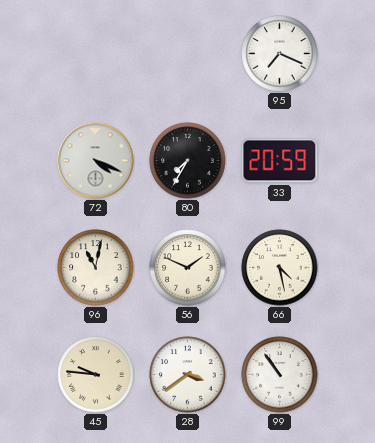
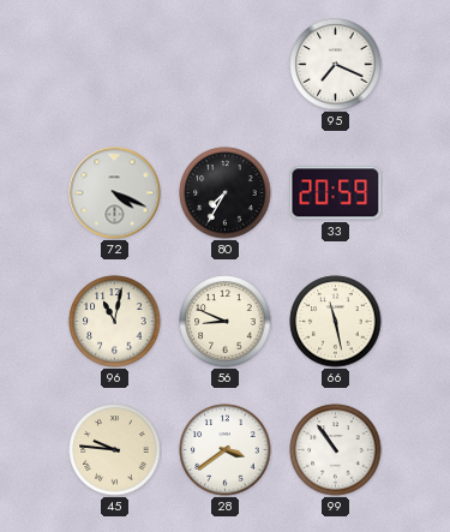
56: 1:49 -> 8:49
66: 4:28 -> 11:28
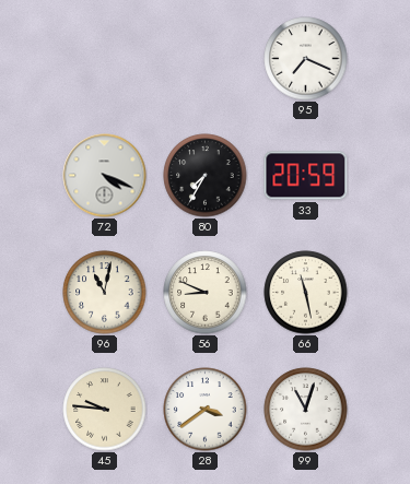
99: 10:54 -> 11:03
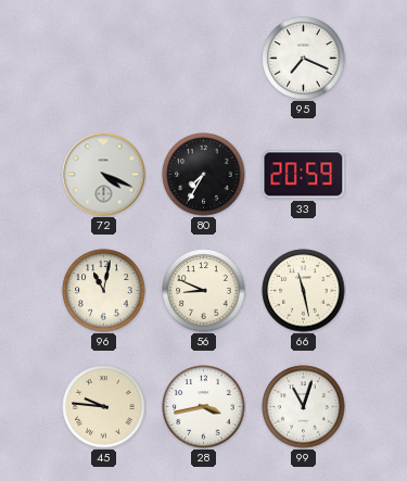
28: 3:39 -> 3:43
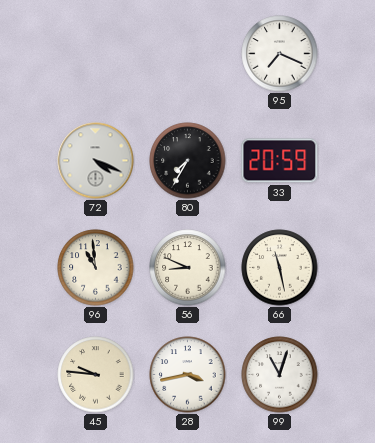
96: 11:02 -> 10:59
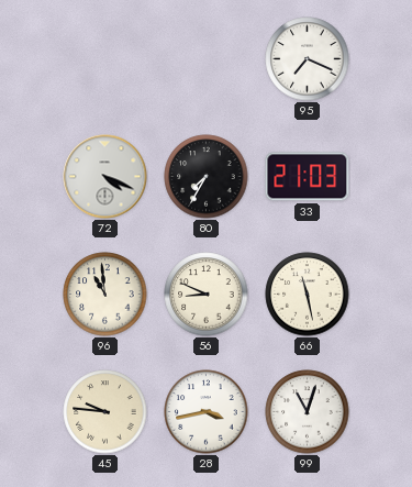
33: 20:59 -> 21:03
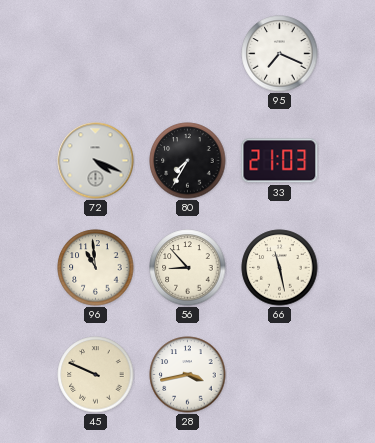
56: 8:49 -> 8:53
45: 9:46 -> 9:49
99: 11:03 -> none
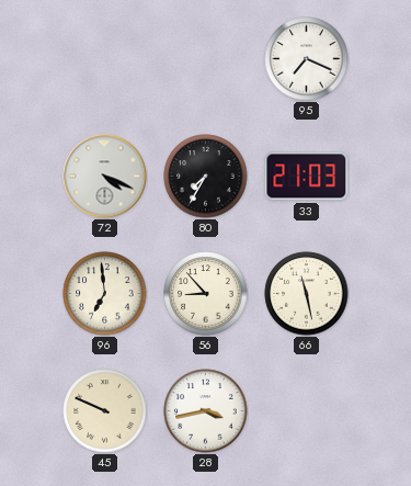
96: 10:59 -> 6:59
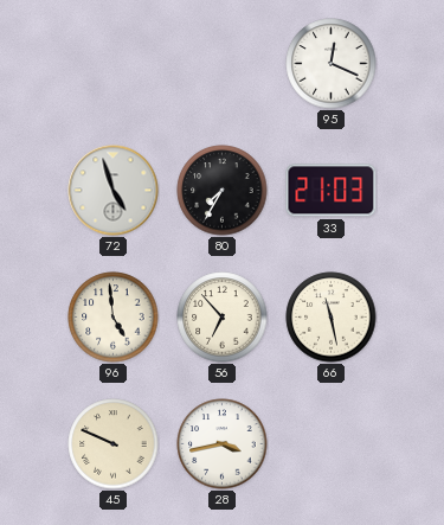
95: 7:19 -> 12:19
72: 4:19 -> 4:57
96: 6:59 -> 4:59
56: 8:53 -> 6:53
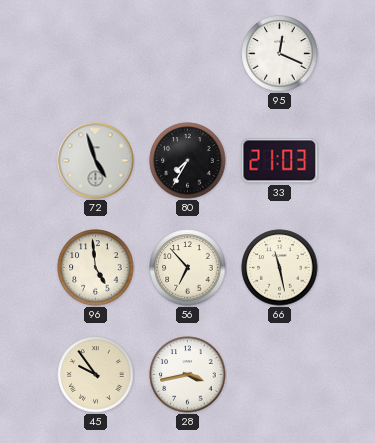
45: 9:49 -> 9:54
